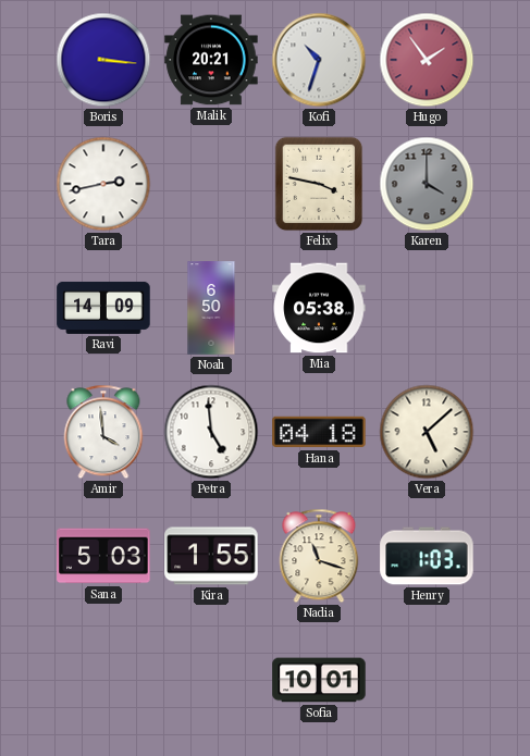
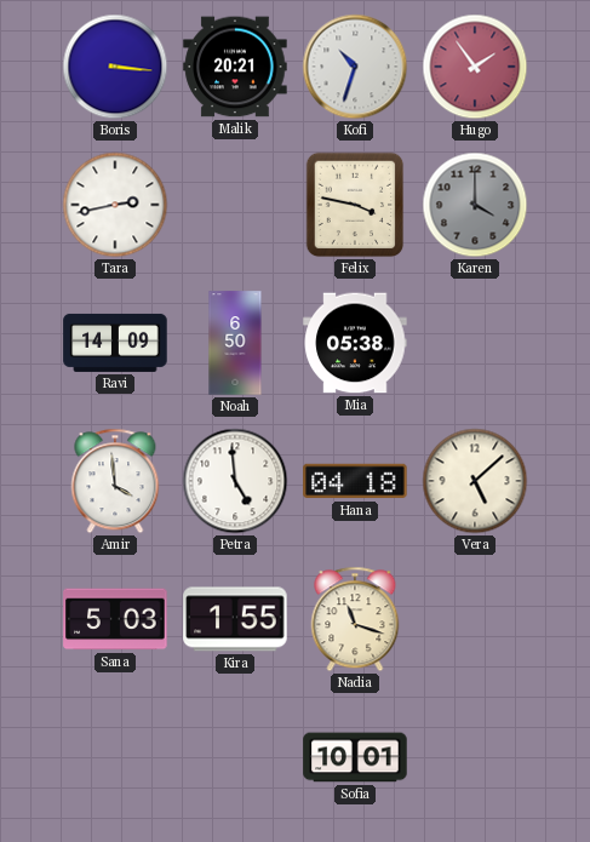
Henry: 1:03 -> none
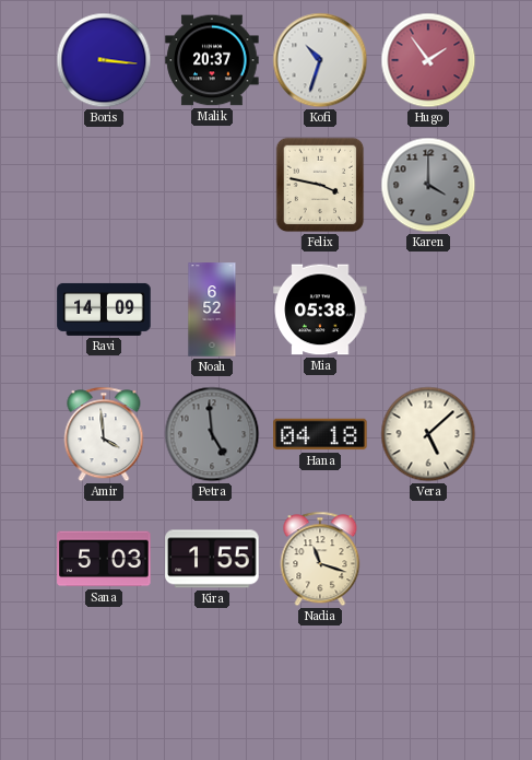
Malik: 20:21 -> 20:37
Tara: 2:43 -> none
Noah: 6:50 -> 6:52
Petra dial: white -> grey
Sofia: 10:01 -> none
